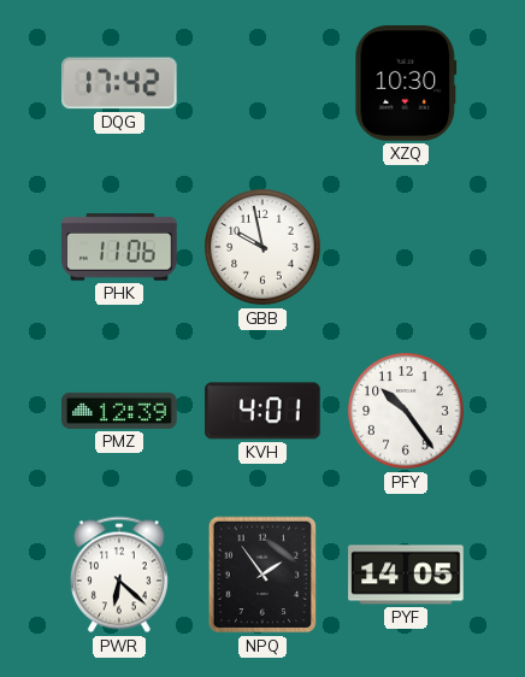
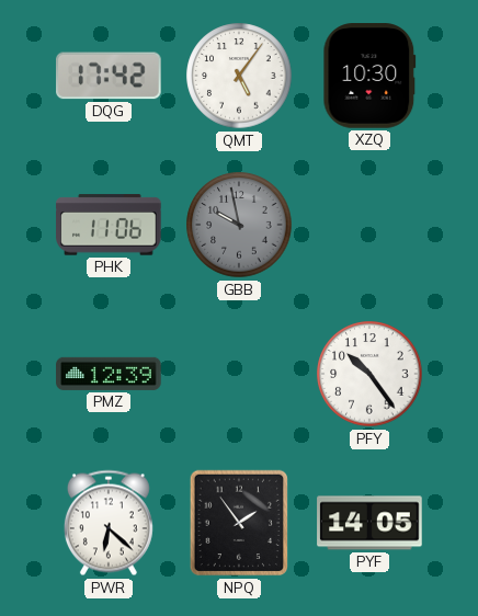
QMT: none -> 5:06
GBB dial: white -> grey
KVH: 4:01 -> none
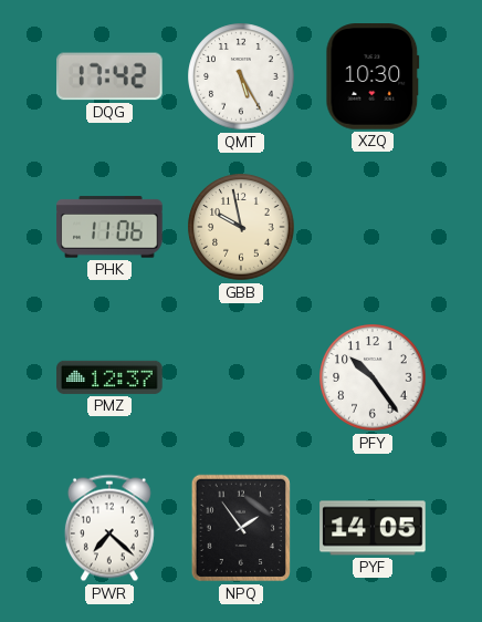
QMT: 5:06 -> 5:25
GBB dial: grey -> cream
PMZ: 12:39 -> 12:37
PWR: 6:22 -> 7:22
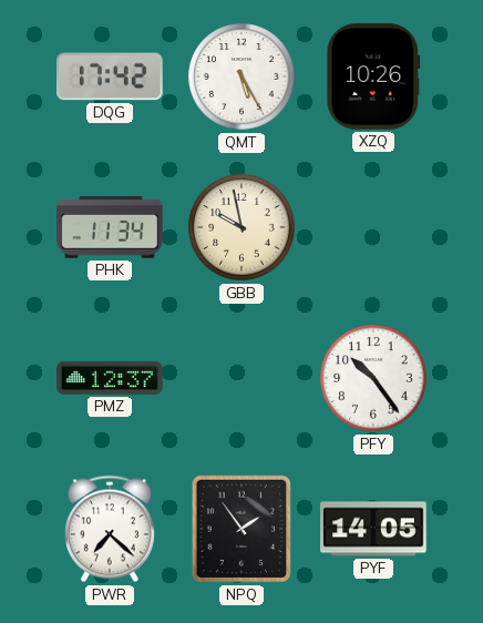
XZQ: 10:30 -> 10:26
PHK: 11:06 -> 11:34
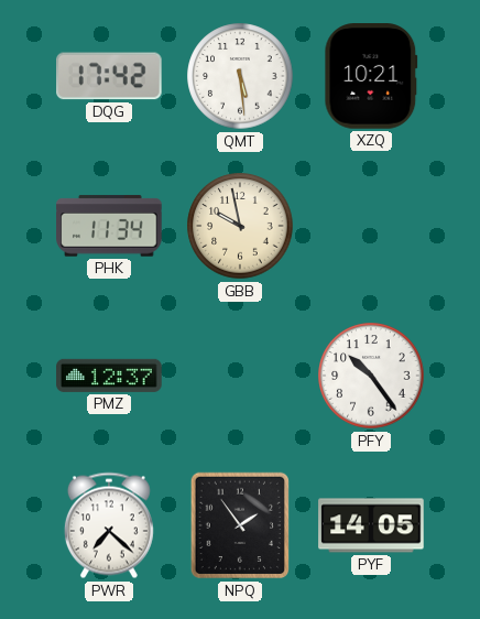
QMT: 5:25 -> 5:29
XZQ: 10:26 -> 10:21
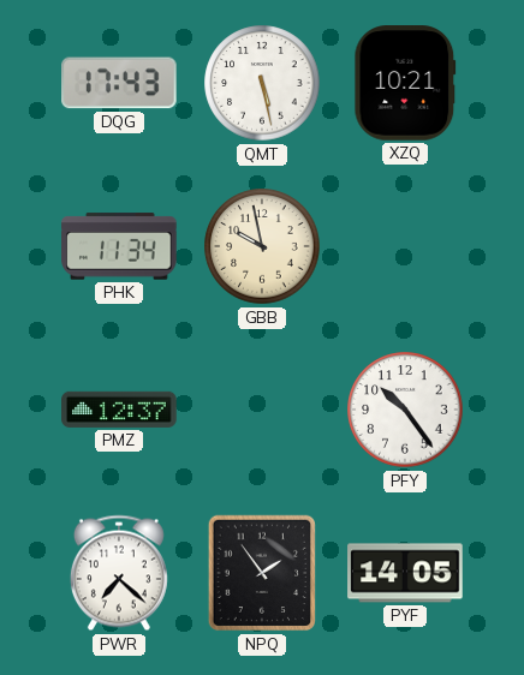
DQG: 17:42 -> 17:43
QMT: 5:29 -> 5:28
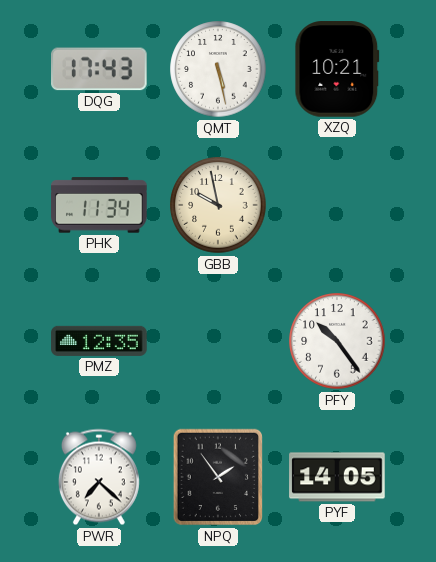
PMZ: 12:37 -> 12:35
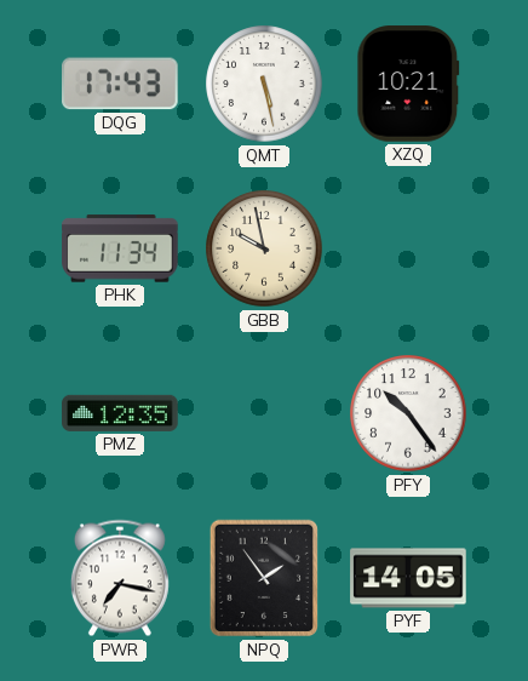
PWR: 7:22 -> 7:17
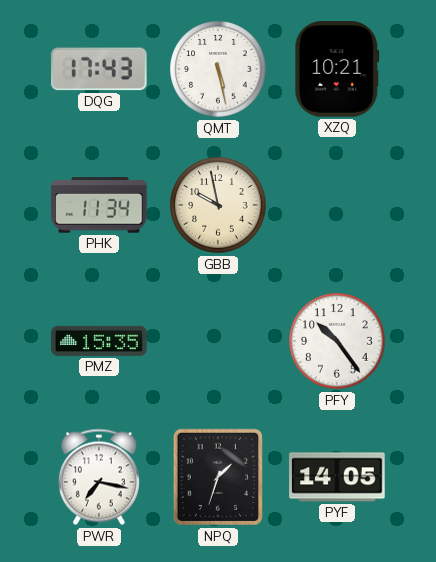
PMZ: 12:35 -> 15:35
NPQ: 1:54 -> 1:33
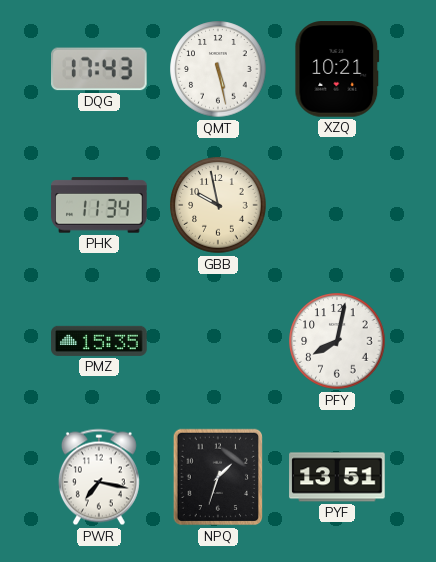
PFY: 10:24 -> 8:02
PYF: 14:05 -> 13:51
